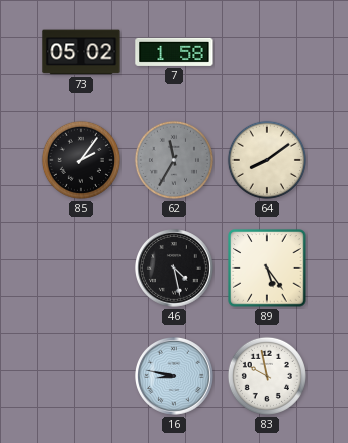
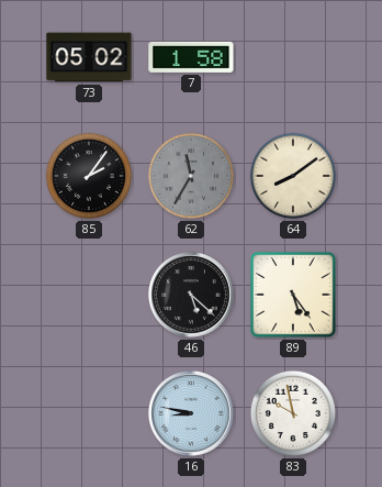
46: 4:28 -> 5:22
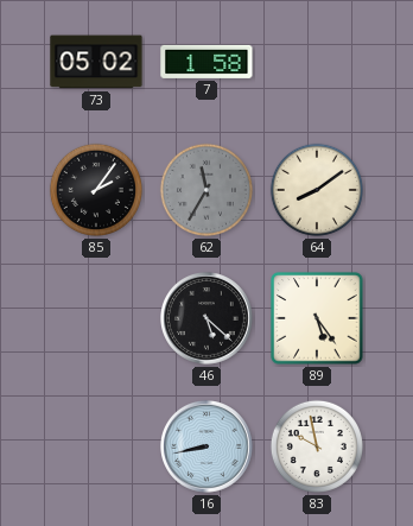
16: 8:47 -> 8:43
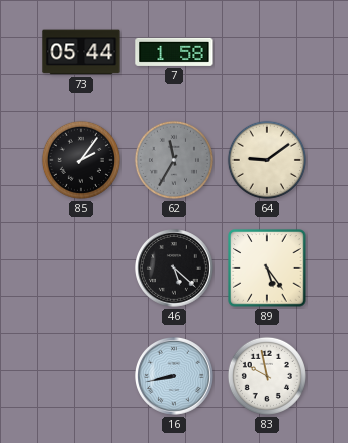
73: 05:02 -> 05:44
64: 8:09 -> 9:09
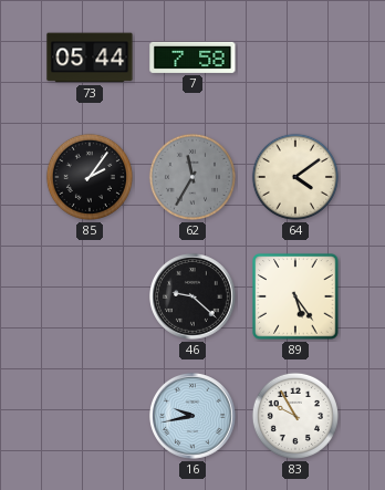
7: 1:58 -> 7:58
64: 9:09 -> 4:09
46: 5:22 -> 9:22
16: 8:43 -> 9:43
83: 9:58 -> 9:55
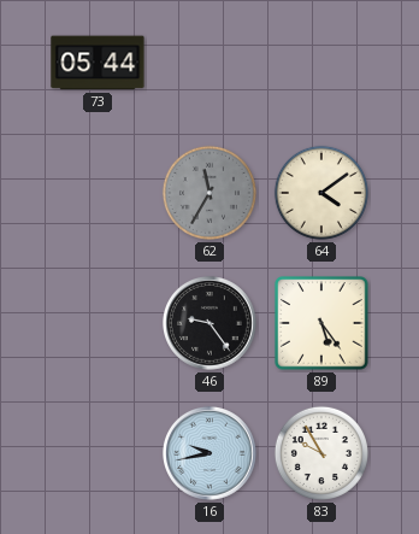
7: 7:58 -> none
85: 2:06 -> none
46: 9:22 -> 9:24
